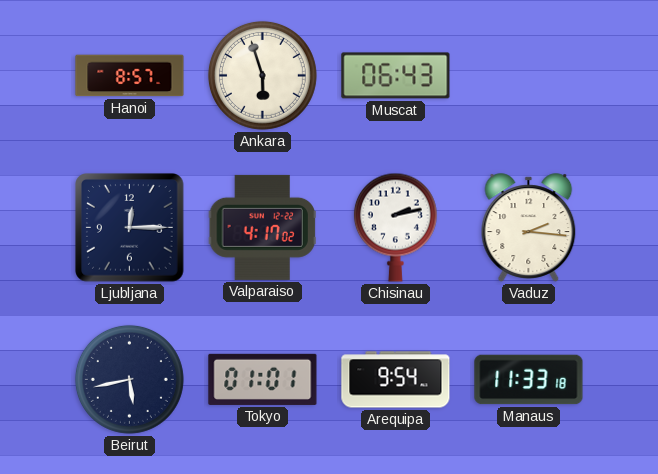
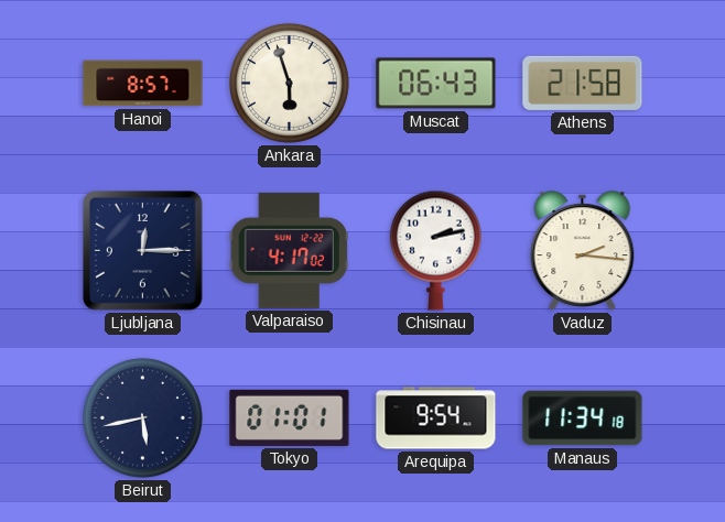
Athens: none -> 21:58
Manaus: 11:33 -> 11:34
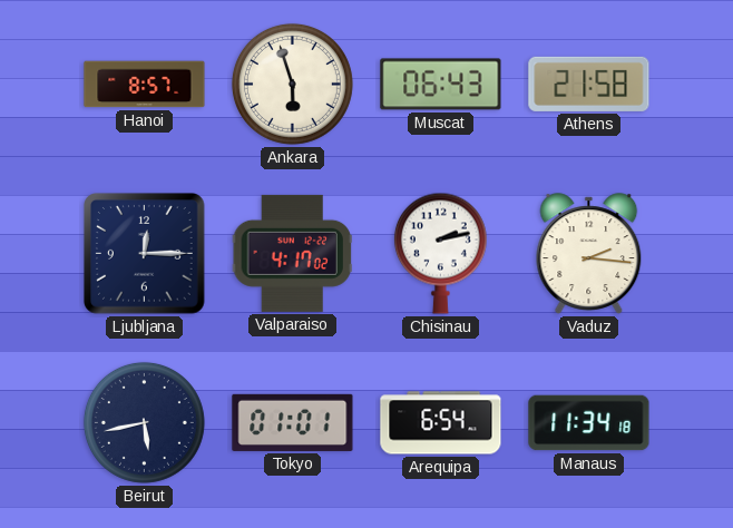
Arequipa: 9:54 -> 6:54
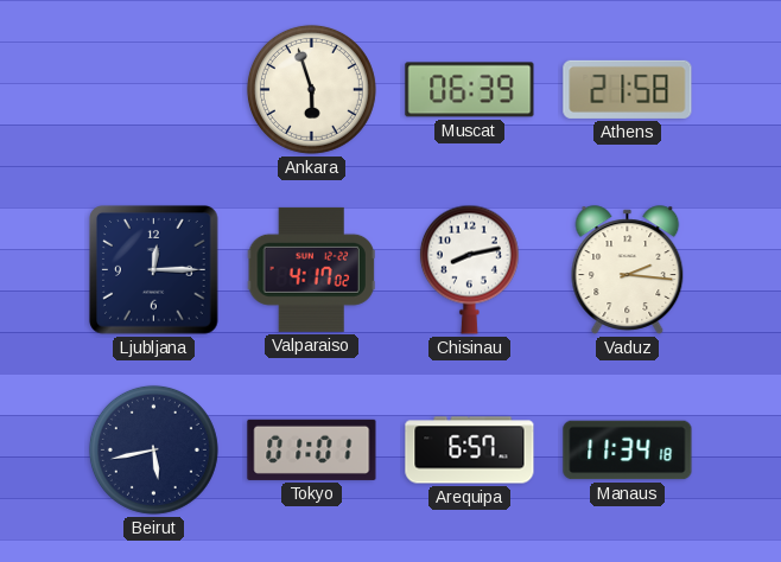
Hanoi: 8:57 -> none
Muscat: 06:43 -> 06:39
Chisinau: 2:13 -> 8:13
Arequipa: 6:54 -> 6:57
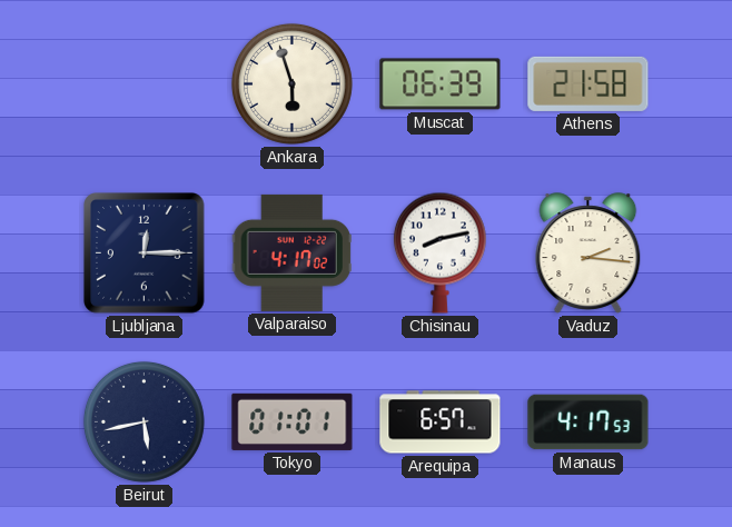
Manaus: 11:34 -> 4:17
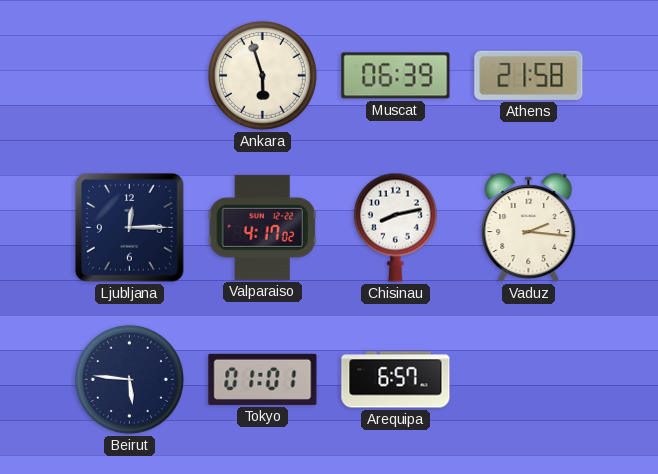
Beirut: 5:43 -> 5:46
Manaus: 4:17 -> none
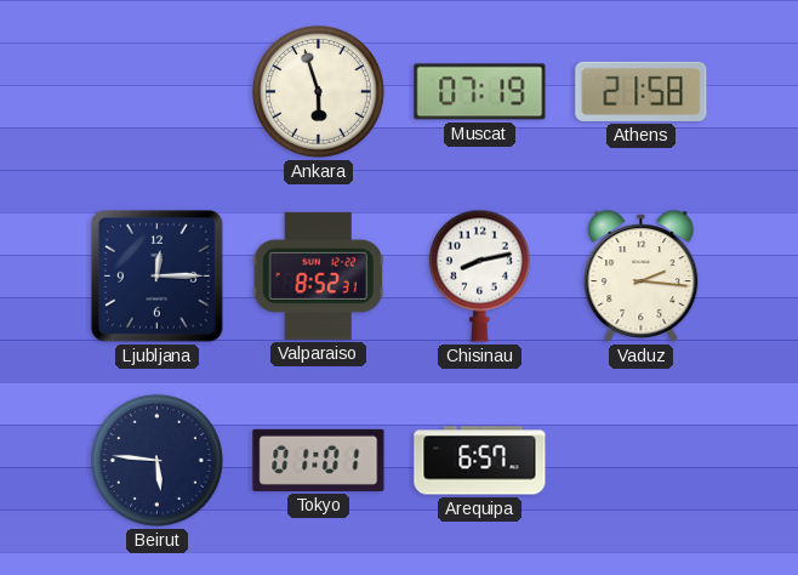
Muscat: 06:39 -> 07:19
Valparaiso: 4:17 -> 8:52
